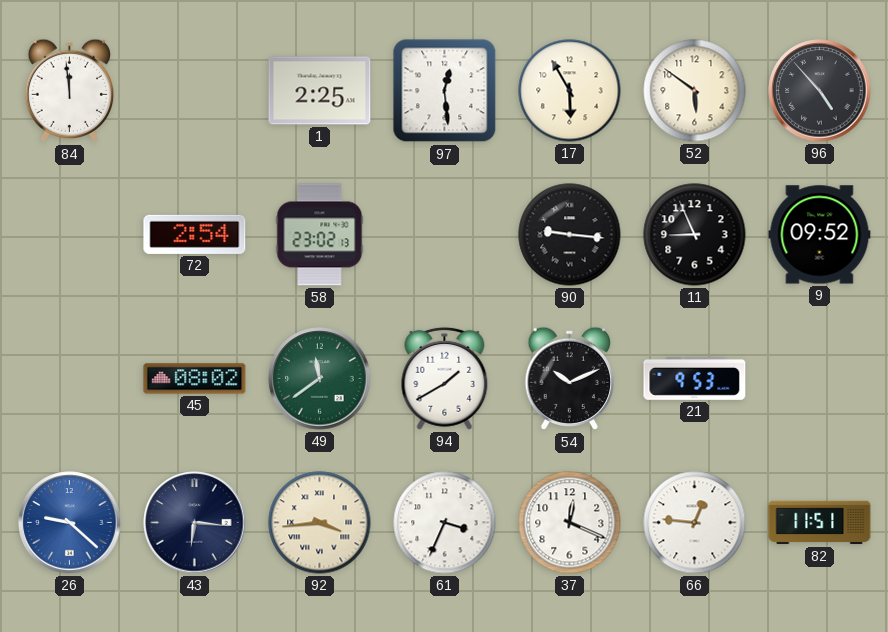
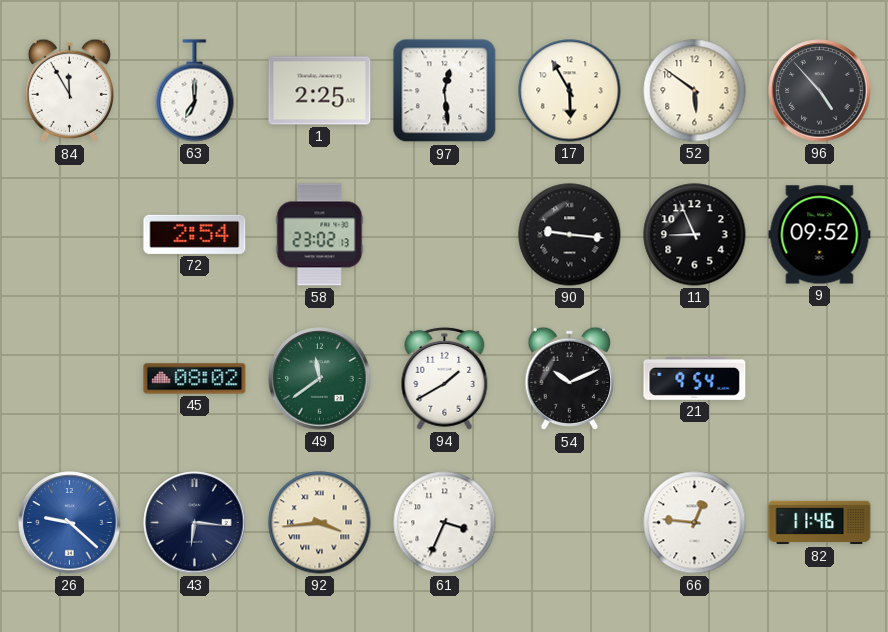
84: 11:59 -> 11:55
63: none -> 7:00
21: 9:53 -> 9:54
37: 12:19 -> none
82: 11:51 -> 11:46
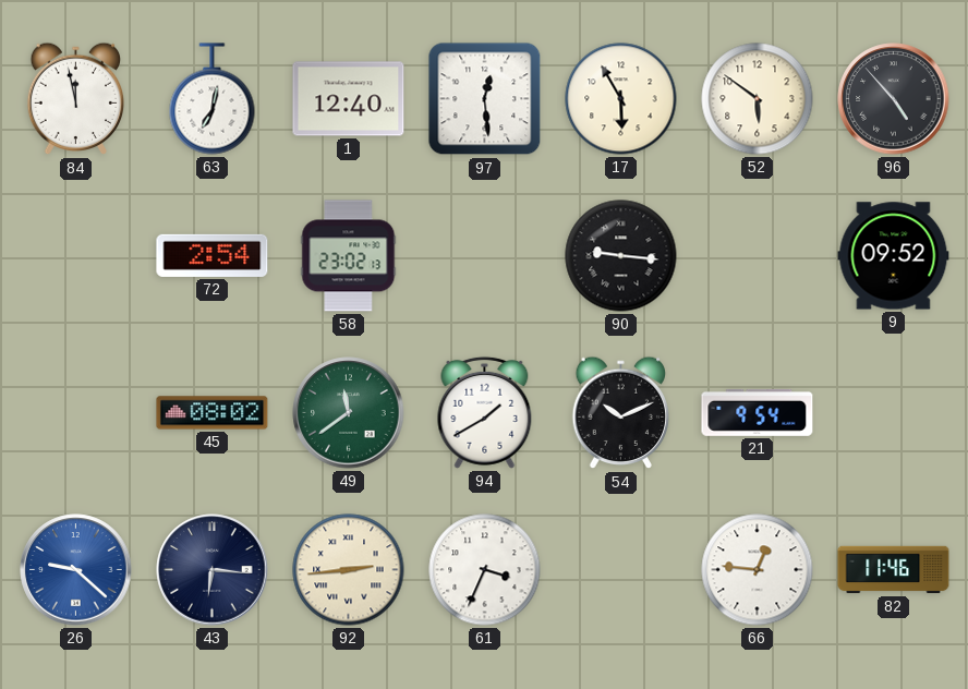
84: 11:55 -> 11:58
63: 7:00 -> 7:02
1: 2:25 -> 12:40
11: 8:56 -> none
92: 3:44 -> 2:44
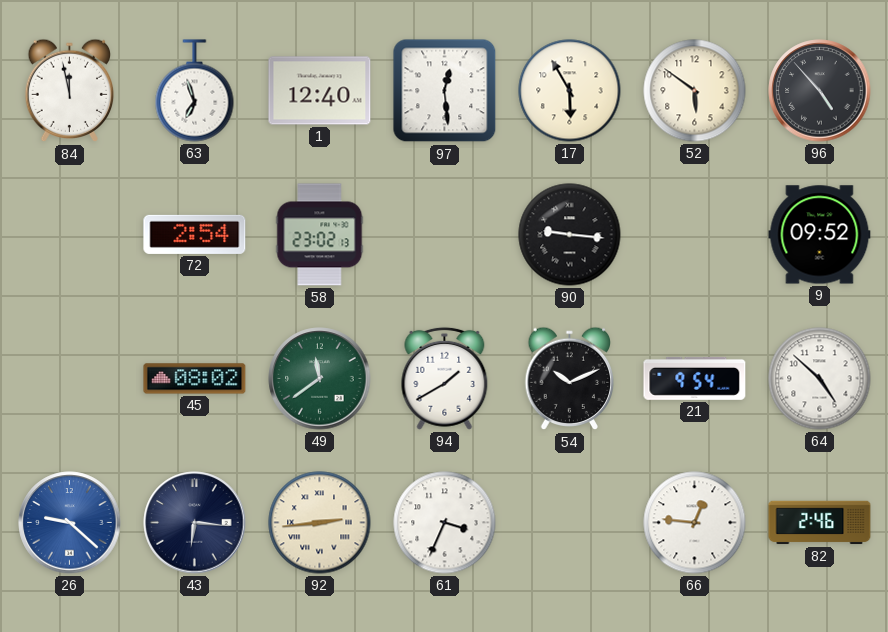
63: 7:02 -> 6:57
64: none -> 4:52
82: 11:46 -> 2:46
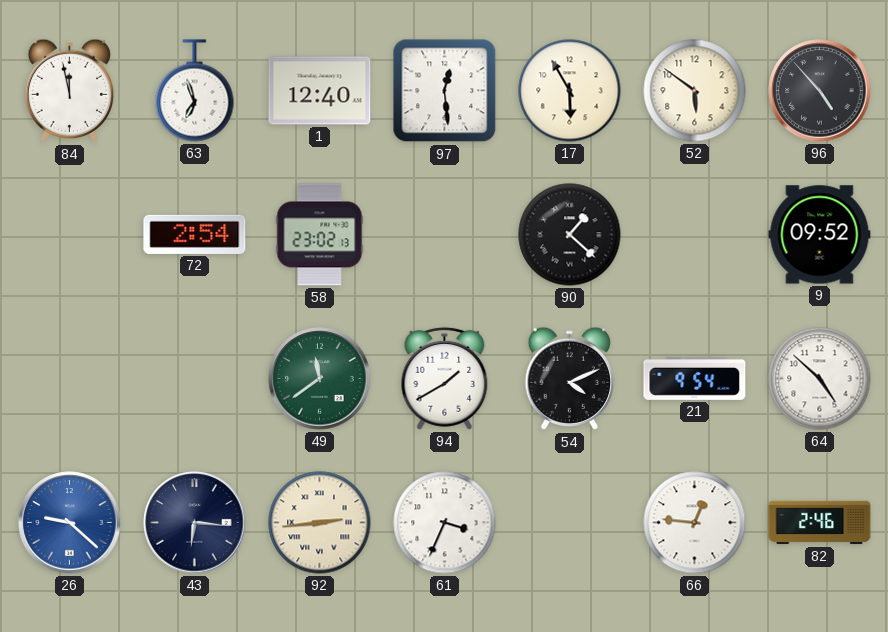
90: 9:16 -> 1:22
45: 08:02 -> none
54: 10:11 -> 4:11
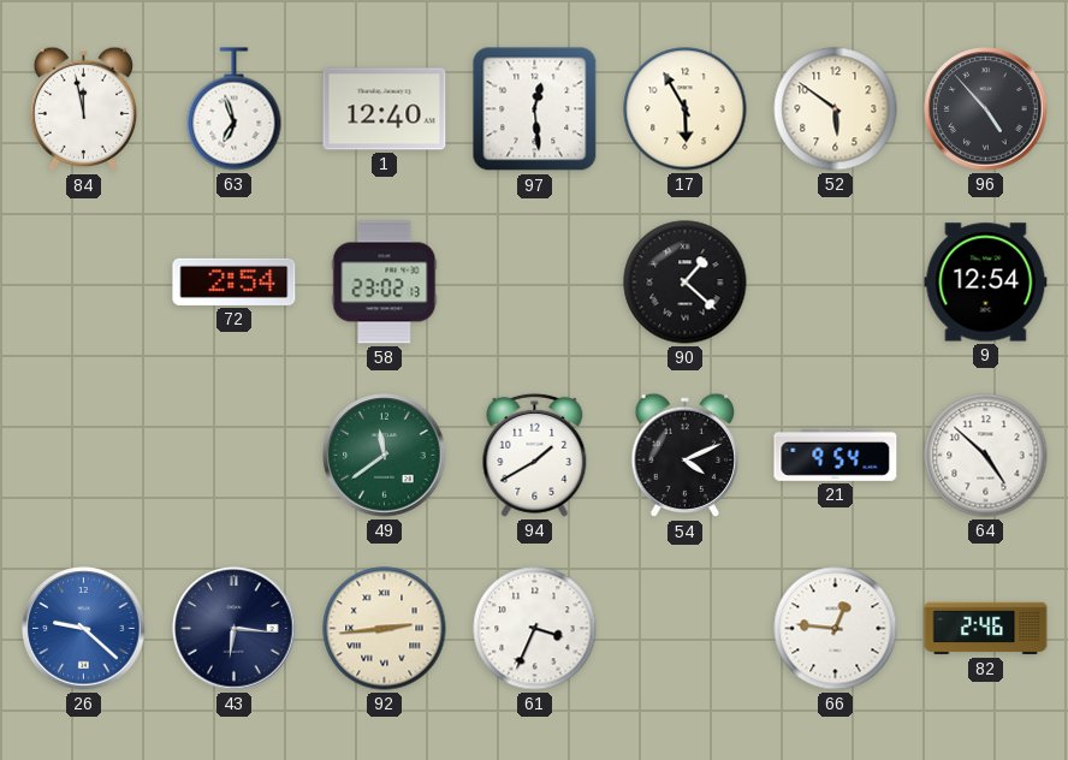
9: 09:52 -> 12:54
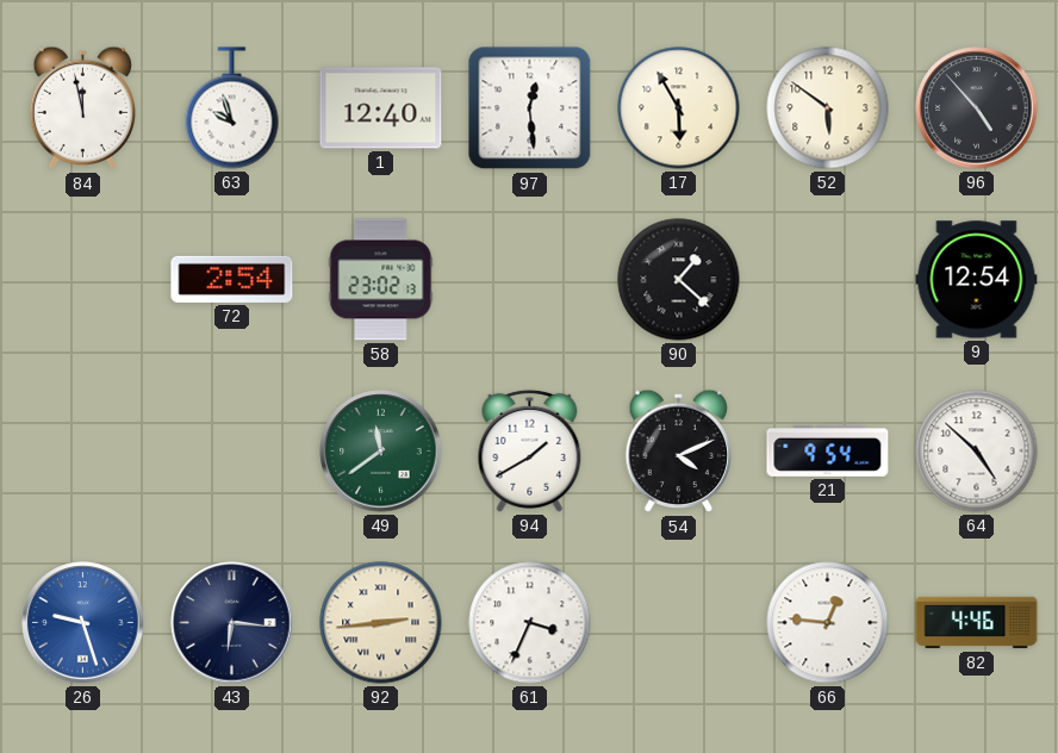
63: 6:57 -> 9:57
26: 9:22 -> 9:27
82: 2:46 -> 4:46
